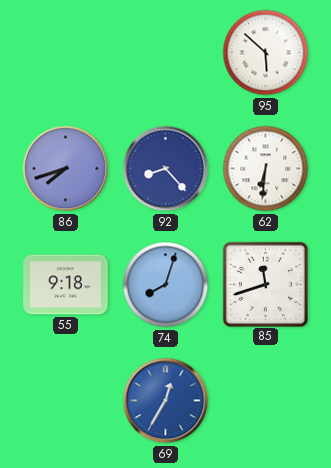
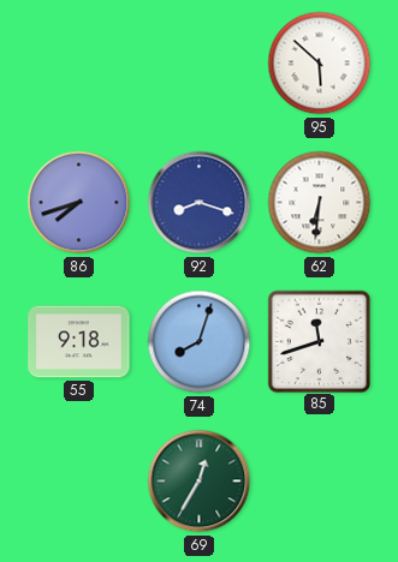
92: 8:23 -> 8:18
69 dial: blue -> green
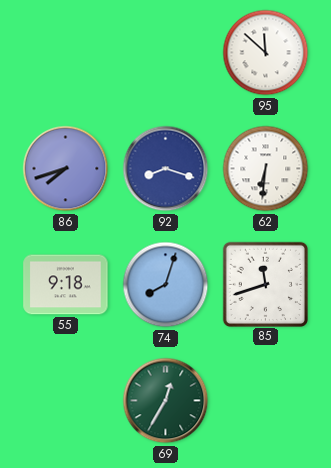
95: 5:52 -> 11:52
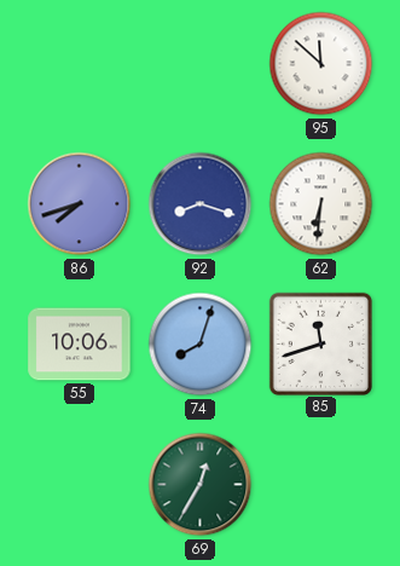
55: 9:18 -> 10:06
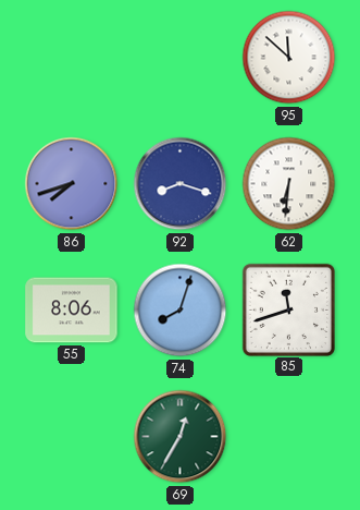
55: 10:06 -> 8:06
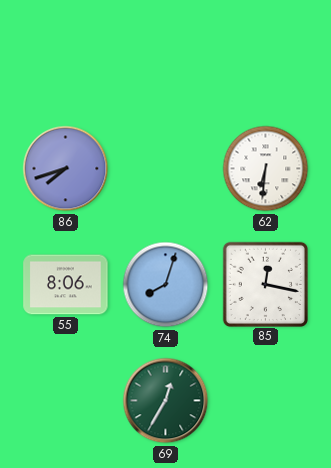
95: 11:52 -> none
92: 8:18 -> none
85: 11:42 -> 12:17
